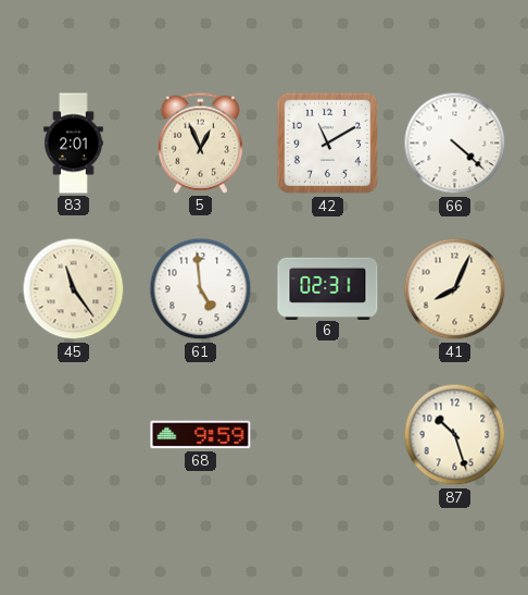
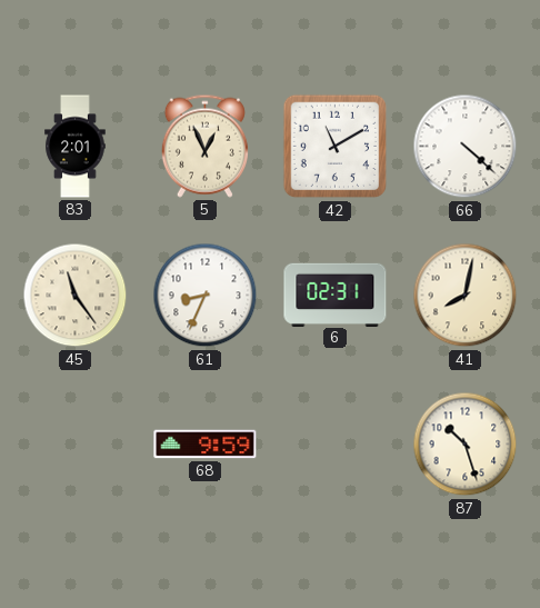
61: 4:59 -> 8:34
41: 8:04 -> 8:02
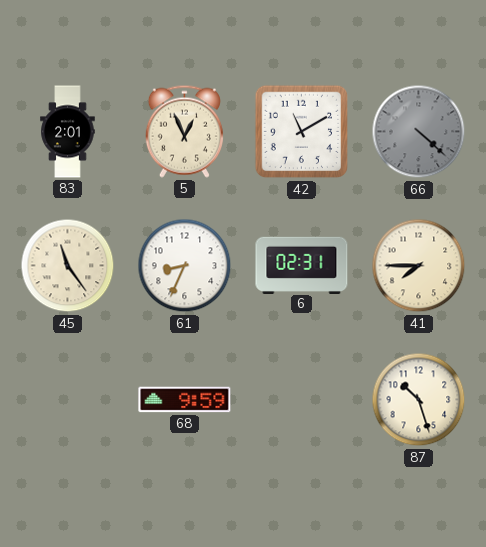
66 dial: white -> grey
41: 8:02 -> 7:45
